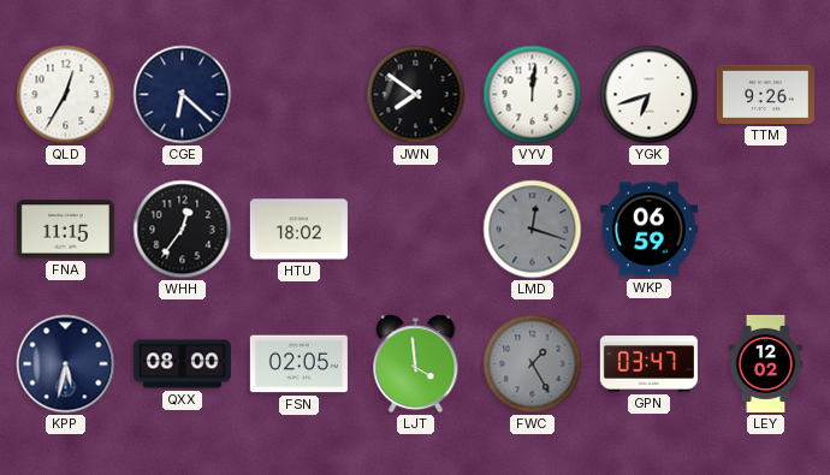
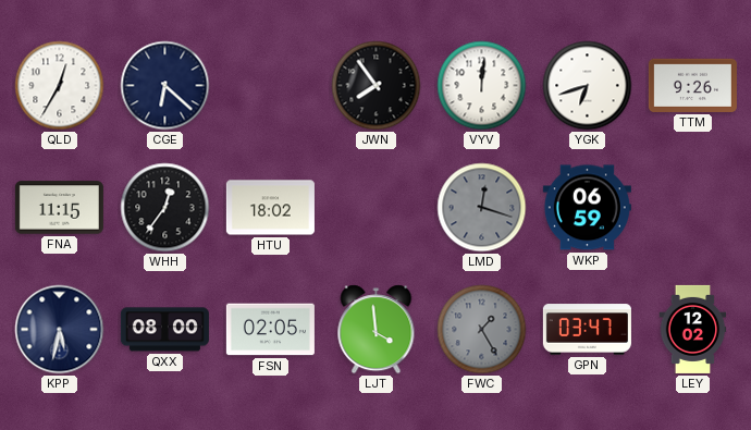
JWN: 7:51 -> 7:54
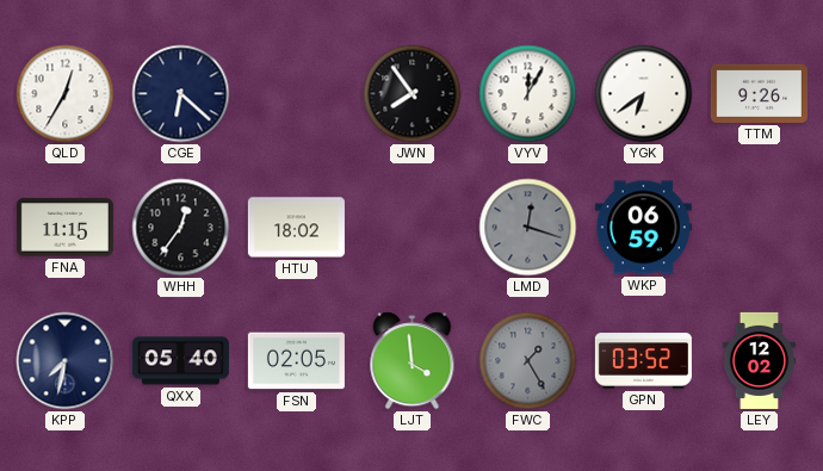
VYV: 12:01 -> 12:05
YGK: 6:42 -> 6:39
KPP: 5:32 -> 7:32
QXX: 08:00 -> 05:40
GPN: 03:47 -> 03:52
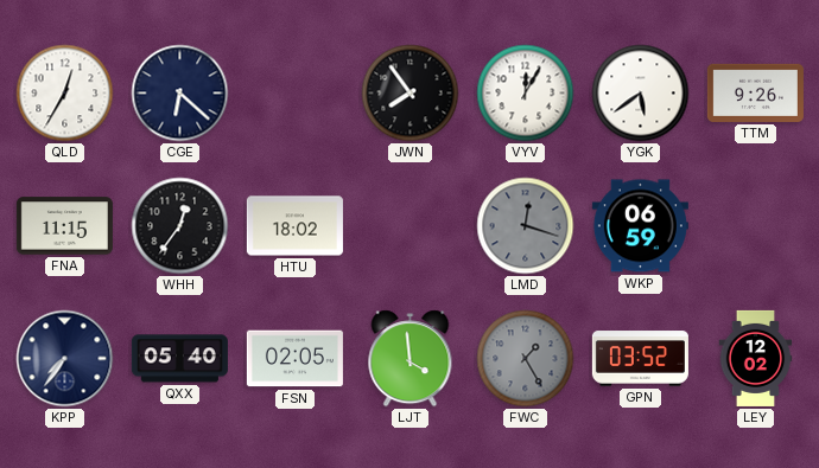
YGK: 6:39 -> 5:39
KPP: 7:32 -> 7:36
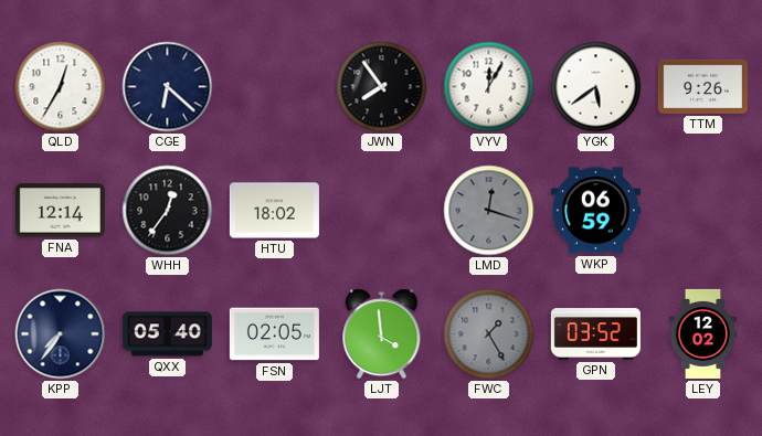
FNA: 11:15 -> 12:14
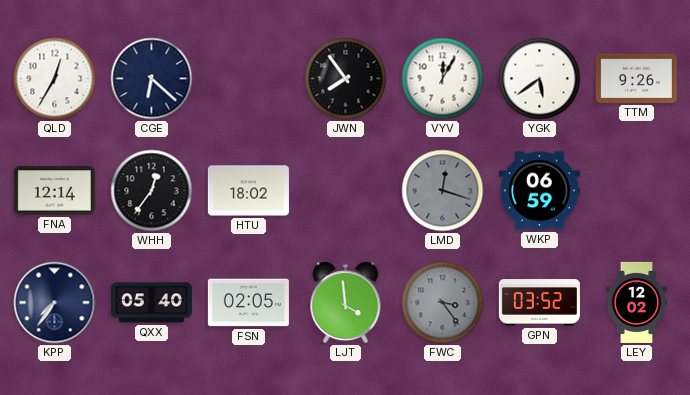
FWC: 1:25 -> 3:24
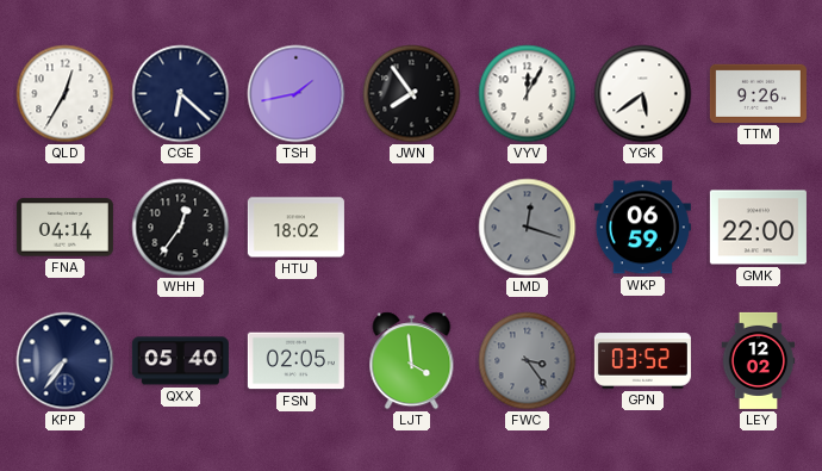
TSH: none -> 1:43
FNA: 12:14 -> 04:14
GMK: none -> 22:00
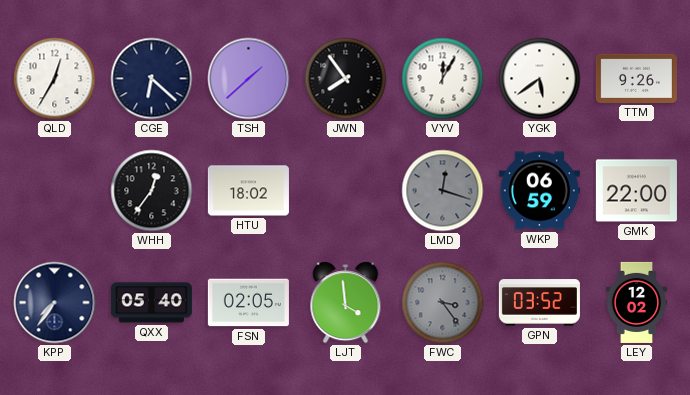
TSH: 1:43 -> 1:38
FNA: 04:14 -> none
